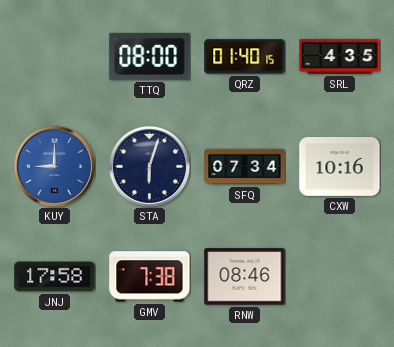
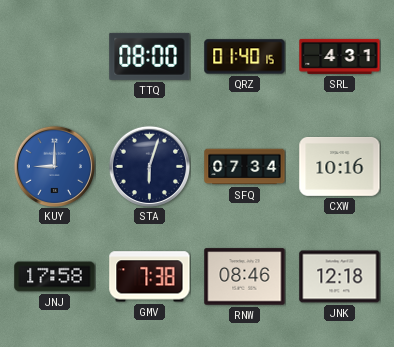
SRL: 4:35 -> 4:31
JNK: none -> 12:18
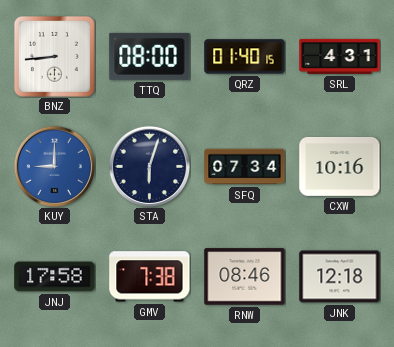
BNZ: none -> 8:44
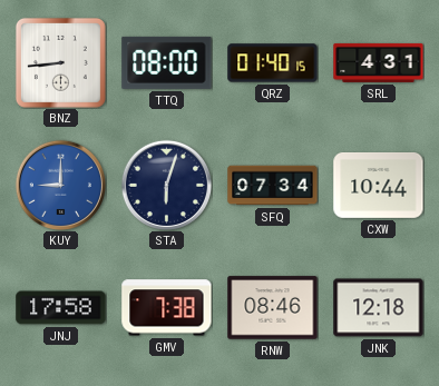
CXW: 10:16 -> 10:44
